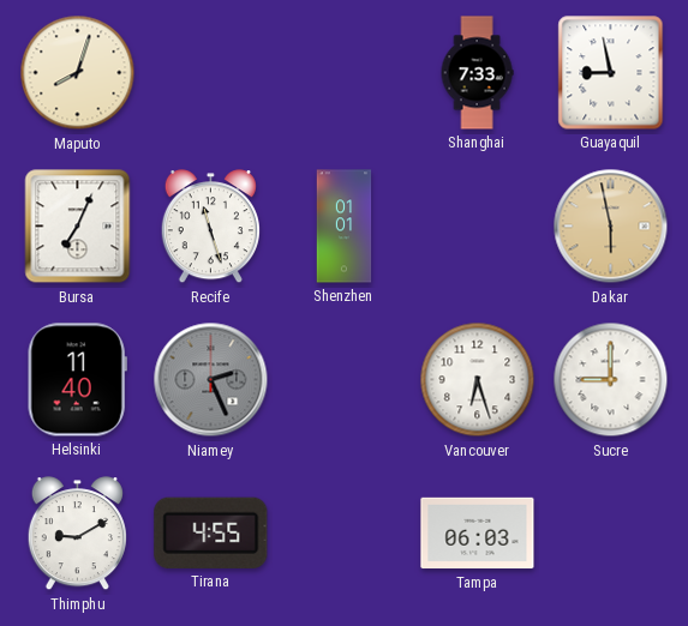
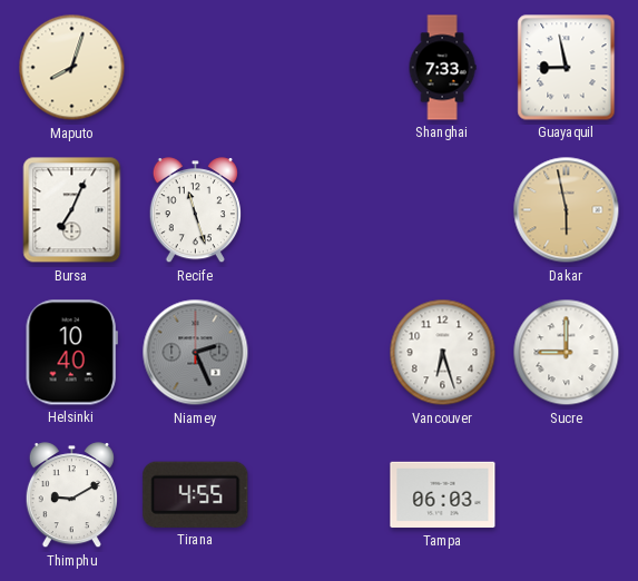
Shenzhen: 01:01 -> none
Helsinki: 11:40 -> 10:40
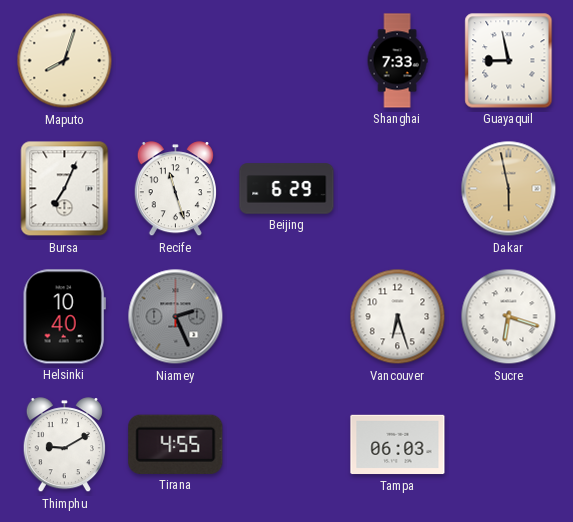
Beijing: none -> 6:29
Sucre: 9:00 -> 6:18
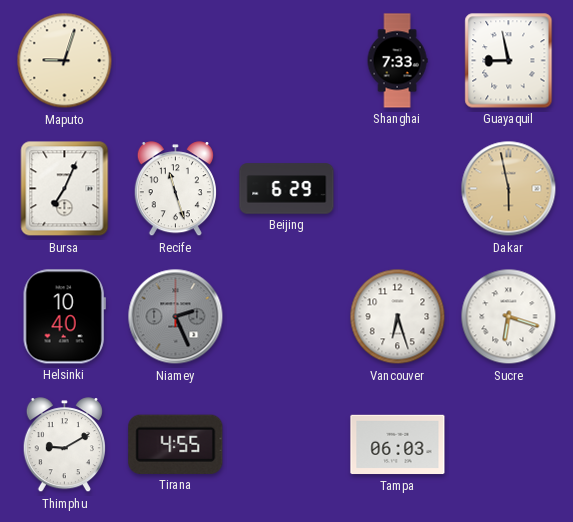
Maputo: 8:03 -> 9:03
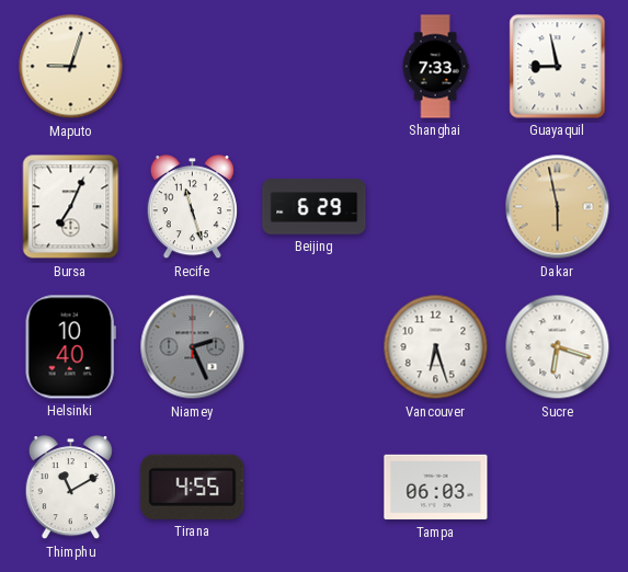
Thimphu: 9:10 -> 11:10
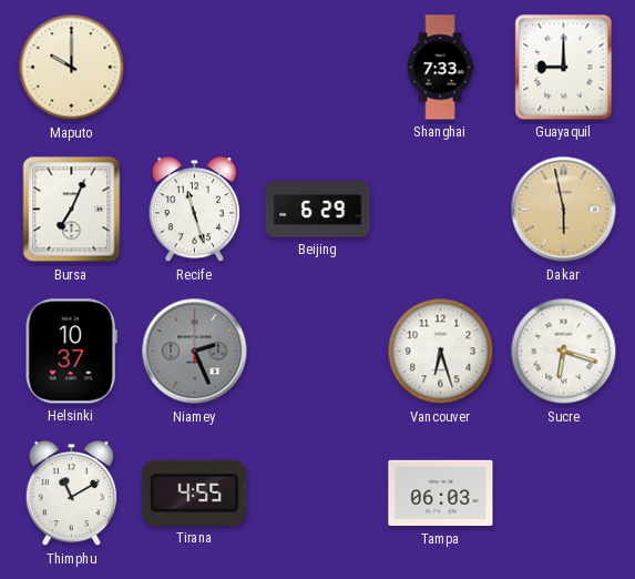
Maputo: 9:03 -> 10:00
Guayaquil: 8:58 -> 9:00
Helsinki: 10:40 -> 10:37
